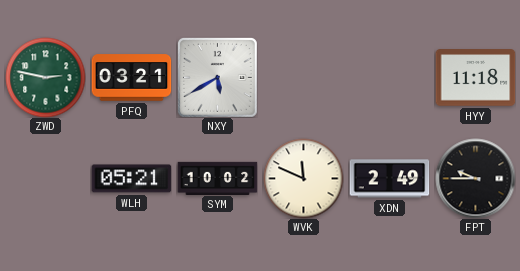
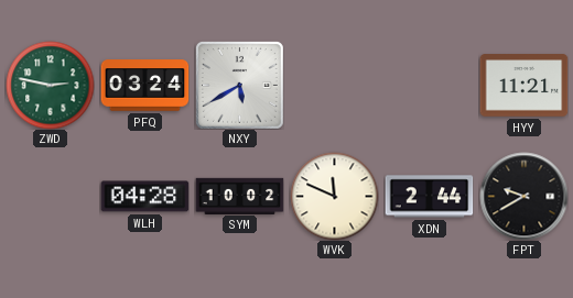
PFQ: 03:21 -> 03:24
HYY: 11:18 -> 11:21
WLH: 05:21 -> 04:28
XDN: 2:49 -> 2:44
FPT: 9:45 -> 9:40
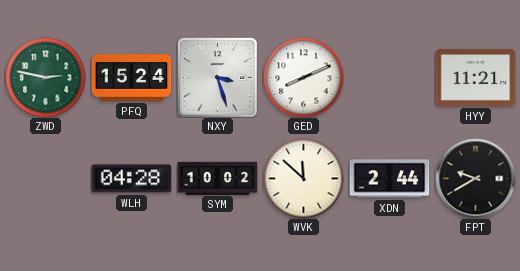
PFQ: 03:24 -> 15:24
NXY: 5:40 -> 3:27
GED: none -> 8:11
WVK: 11:49 -> 11:52
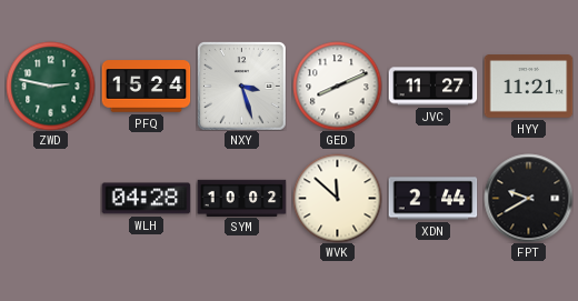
JVC: none -> 11:27
